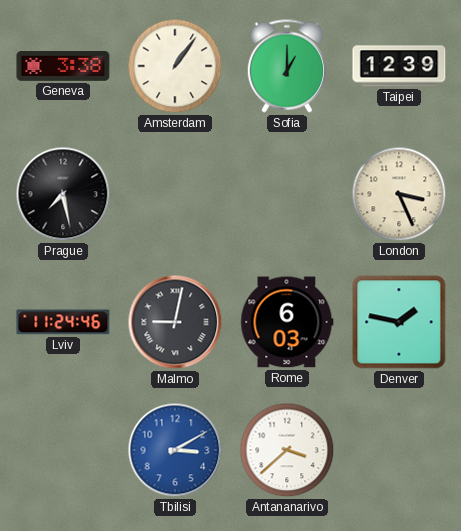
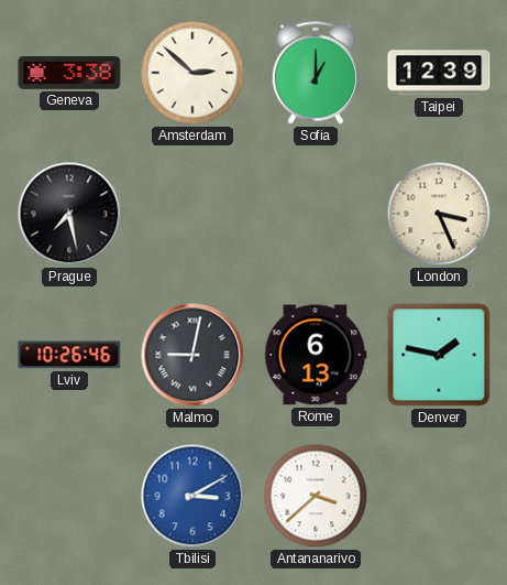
Amsterdam: 1:06 -> 2:52
Lviv: 11:24 -> 10:26
Rome: 6:03 -> 6:13
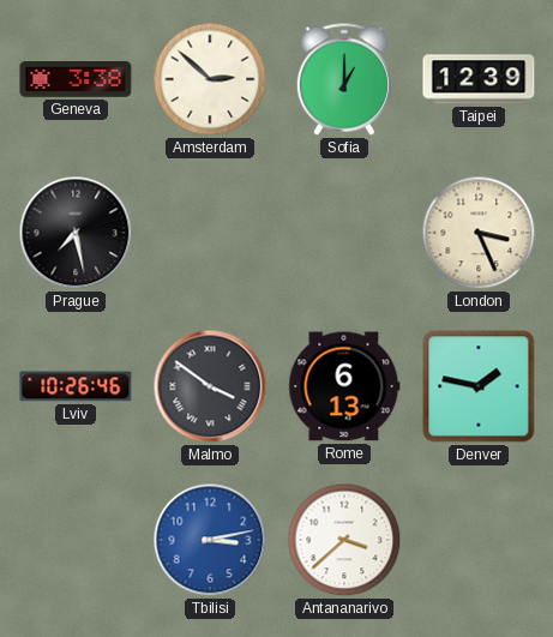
Malmo: 9:02 -> 3:51
Tbilisi: 3:10 -> 3:13
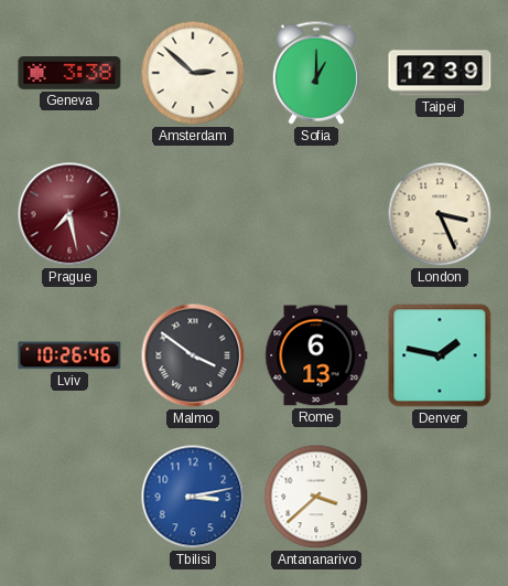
Prague dial: black -> burgundy
